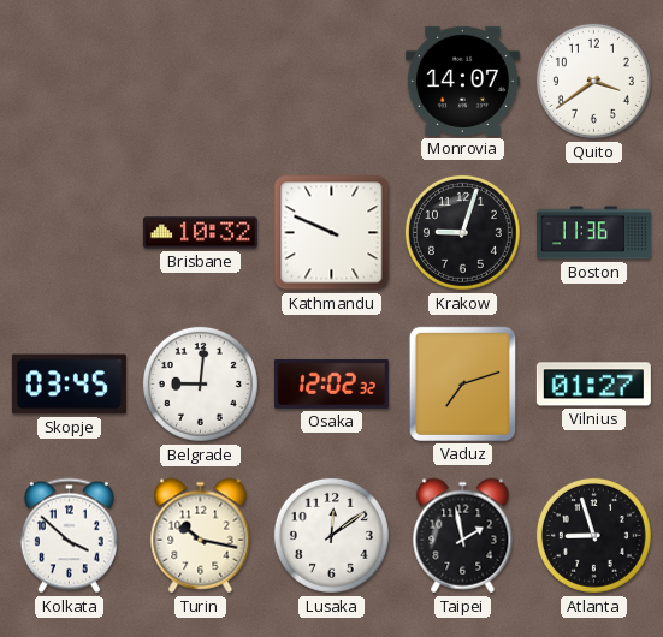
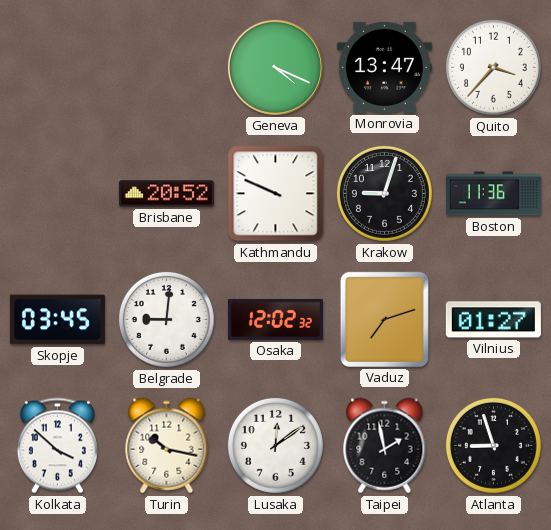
Geneva: none -> 4:19
Monrovia: 14:07 -> 13:47
Quito: 3:39 -> 3:37
Brisbane: 10:32 -> 20:52
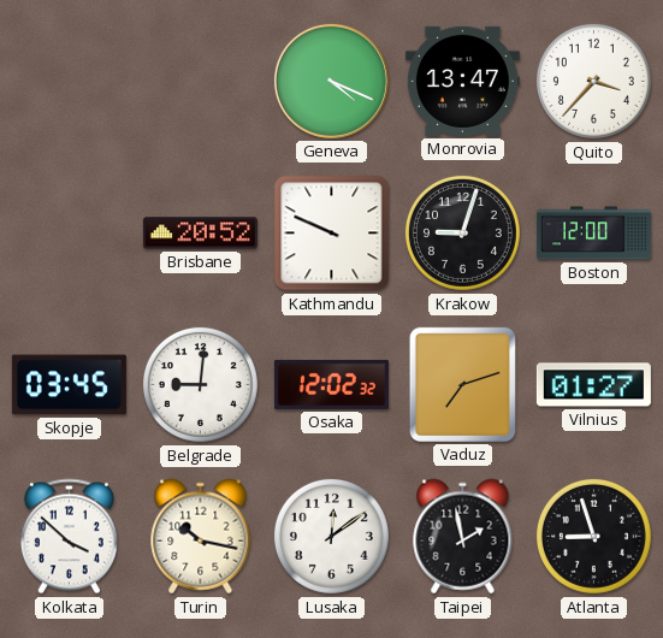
Boston: 11:36 -> 12:00
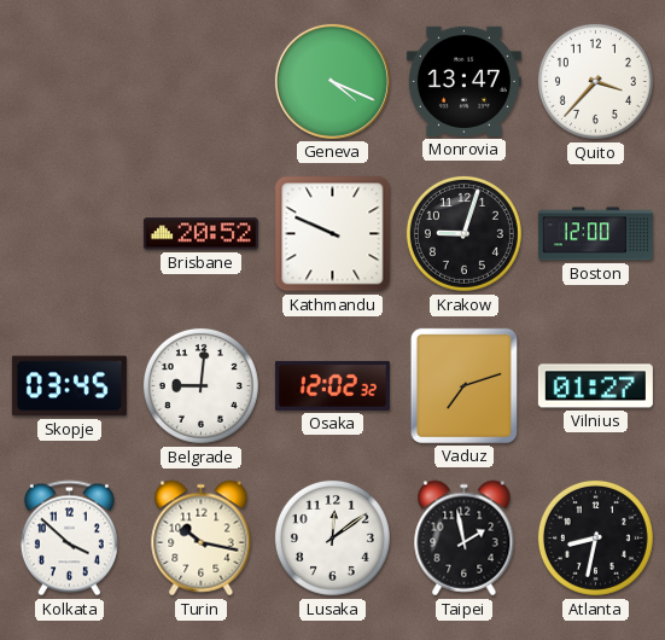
Atlanta: 8:57 -> 8:32
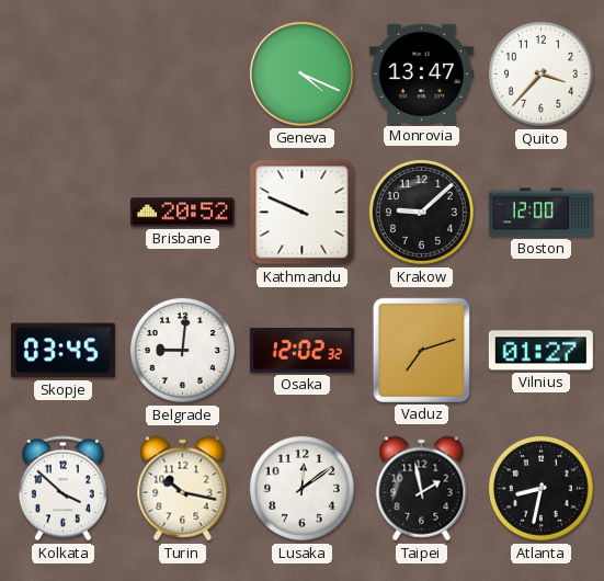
Krakow: 9:03 -> 9:08
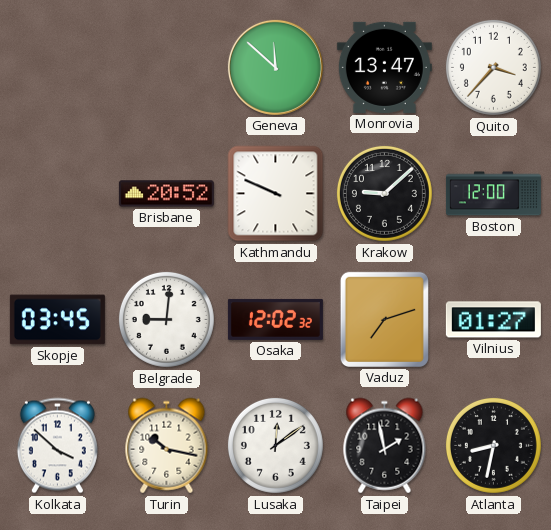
Geneva: 4:19 -> 11:52
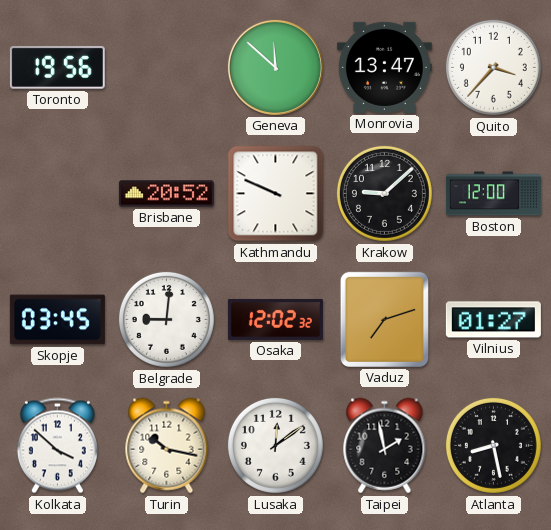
Toronto: none -> 19:56
Atlanta: 8:32 -> 8:28
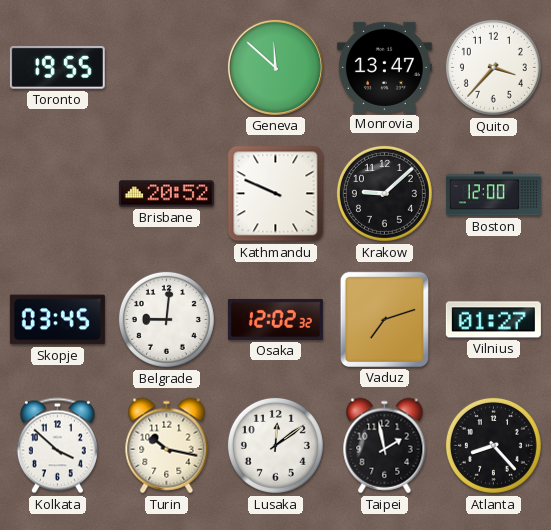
Toronto: 19:56 -> 19:55
Atlanta: 8:28 -> 8:23
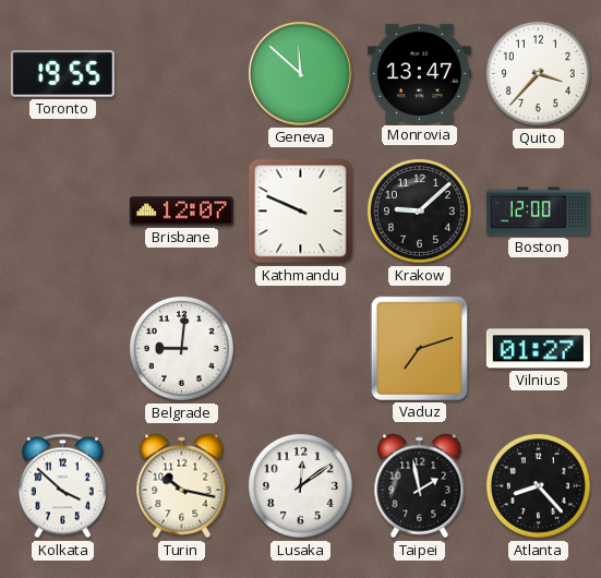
Brisbane: 20:52 -> 12:07
Skopje: 03:45 -> none
Osaka: 12:02 -> none
